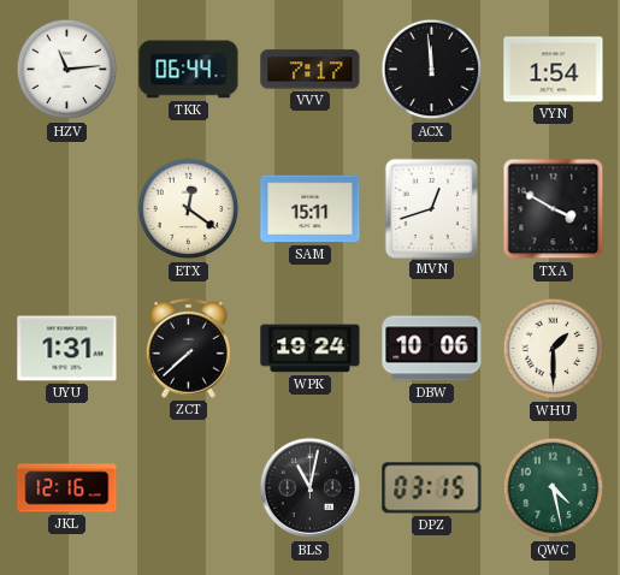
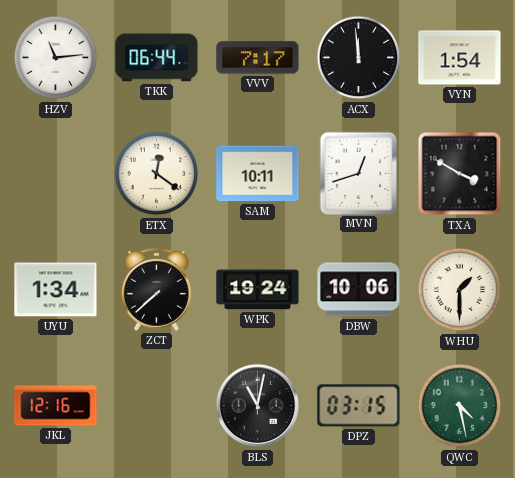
SAM: 15:11 -> 10:11
UYU: 1:31 -> 1:34
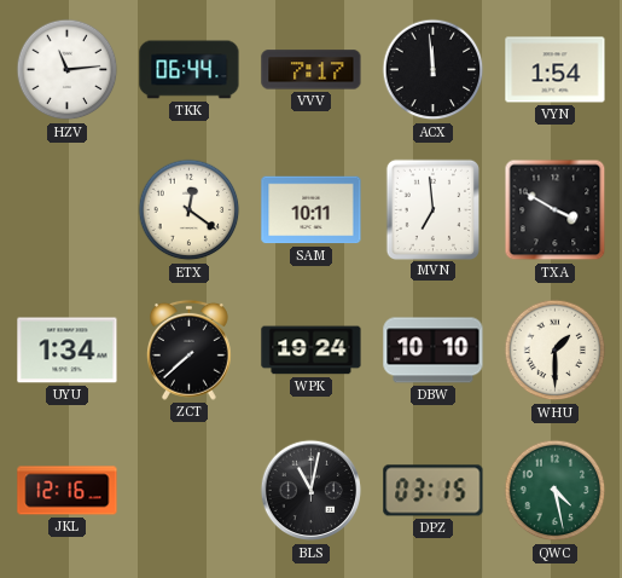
MVN: 12:42 -> 6:59
DBW: 10:06 -> 10:10
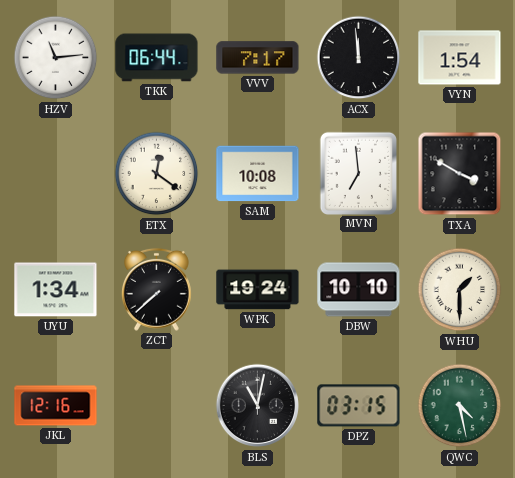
SAM: 10:11 -> 10:08
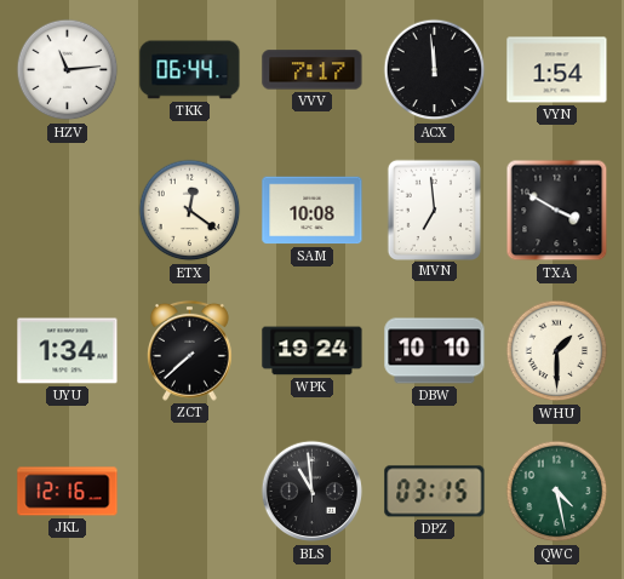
BLS: 11:02 -> 10:59
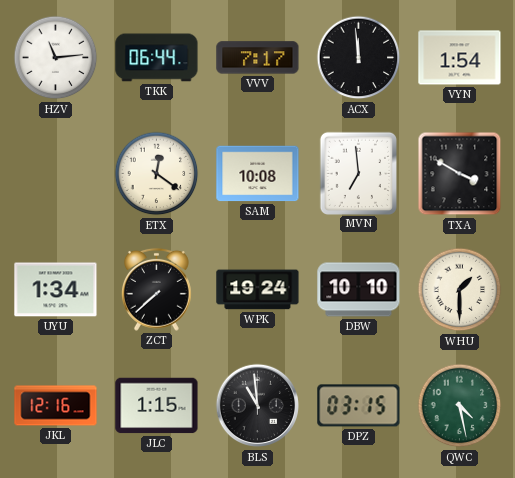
JLC: none -> 1:15
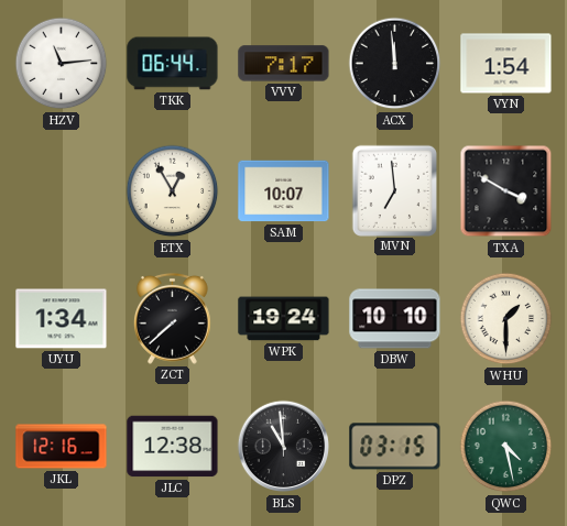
ETX: 12:21 -> 12:55
SAM: 10:08 -> 10:07
JLC: 1:15 -> 12:38
